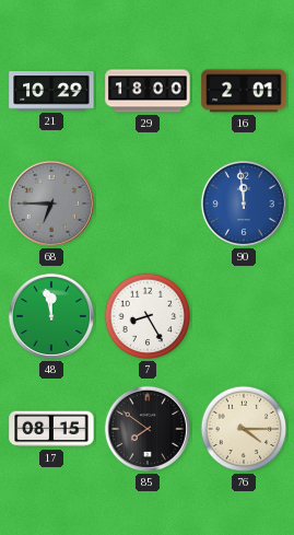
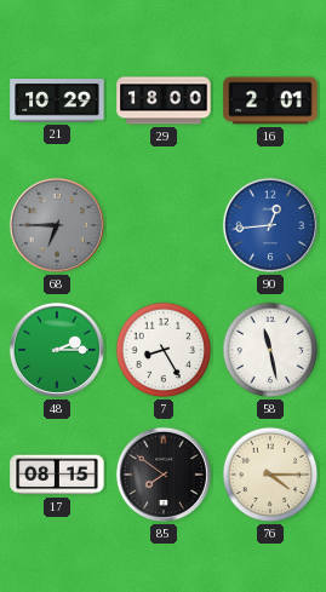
90: 11:59 -> 12:44
48: 11:58 -> 2:15
58: none -> 11:28
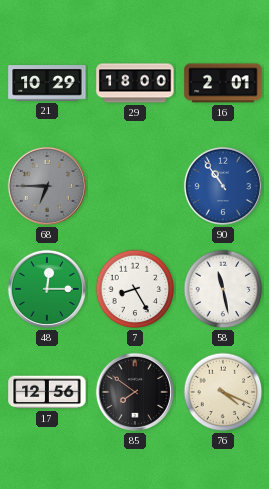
90: 12:44 -> 10:54
48: 2:15 -> 12:15
17: 08:15 -> 12:56
76: 4:15 -> 4:19
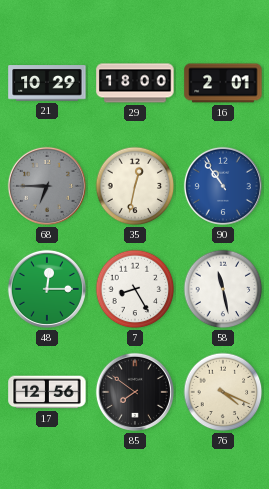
35: none -> 12:32
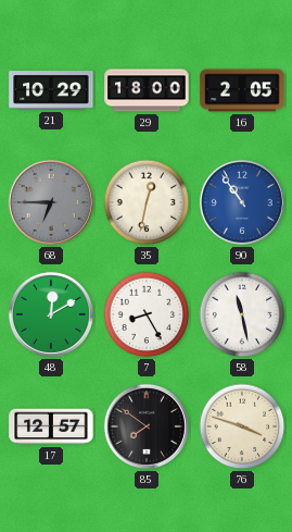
16: 2:01 -> 2:05
48: 12:15 -> 12:10
17: 12:56 -> 12:57
76: 4:19 -> 3:48
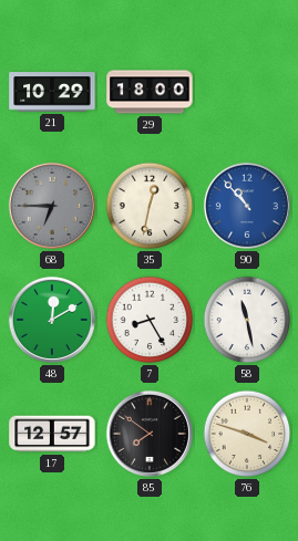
16: 2:05 -> none
90: 10:54 -> 10:53
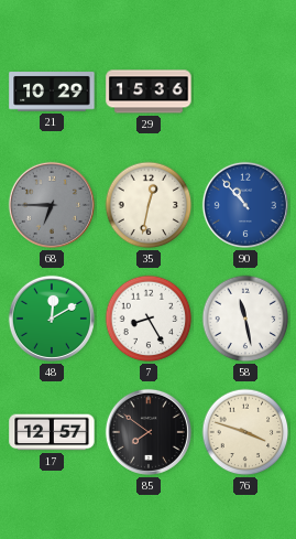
29: 18:00 -> 15:36
